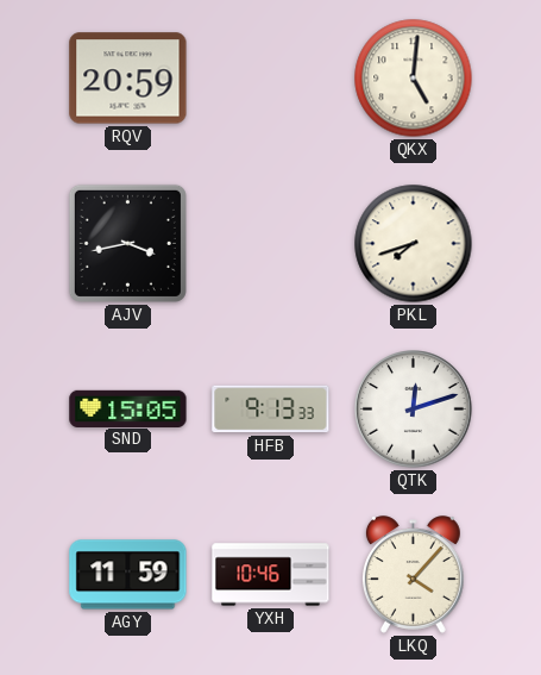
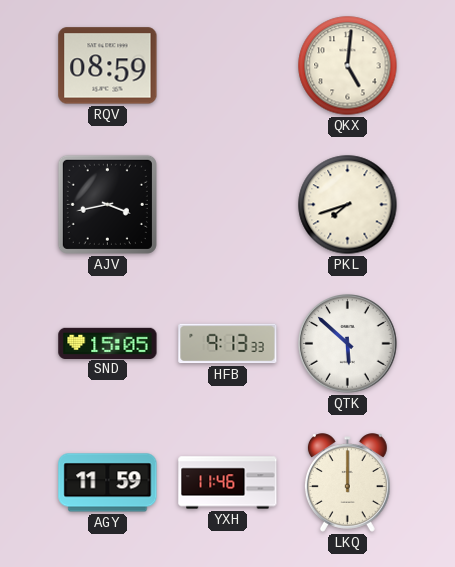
RQV: 20:59 -> 08:59
QTK: 12:12 -> 5:52
YXH: 10:46 -> 11:46
LKQ: 4:07 -> 12:00
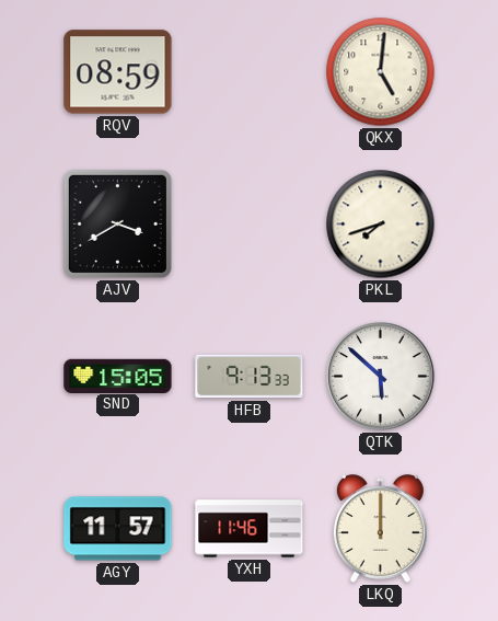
AJV: 3:43 -> 3:40
AGY: 11:59 -> 11:57
